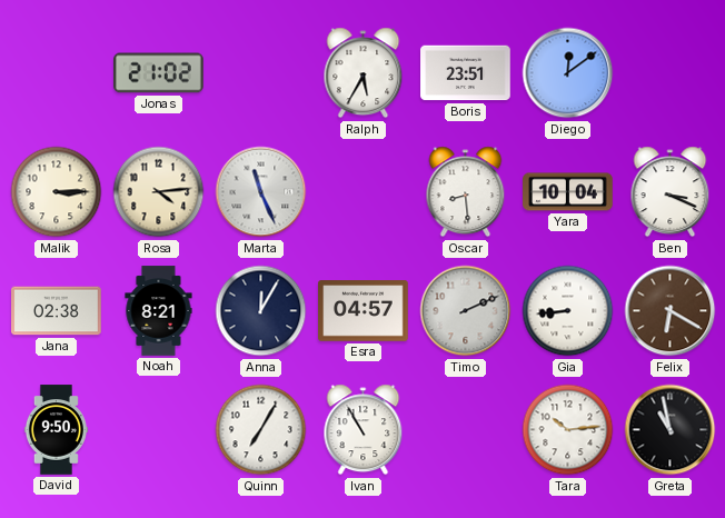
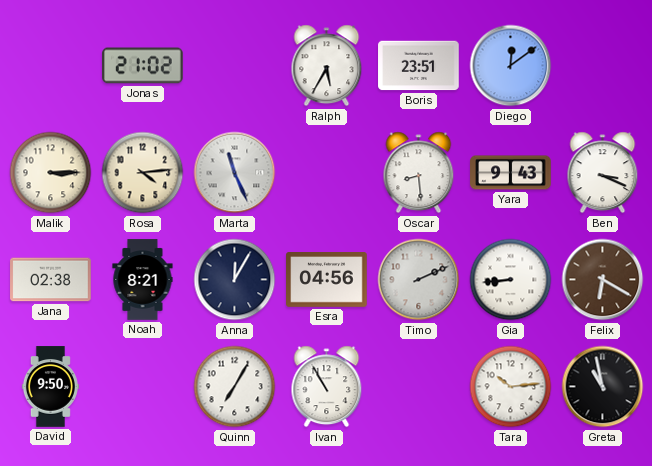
Yara: 10:04 -> 9:43
Esra: 04:57 -> 04:56
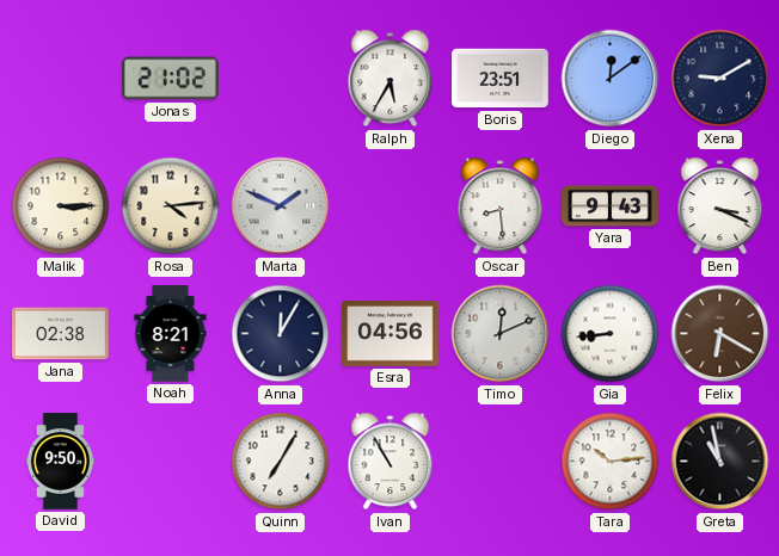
Xena: none -> 9:10
Marta: 11:26 -> 1:49
Timo: 2:11 -> 12:11
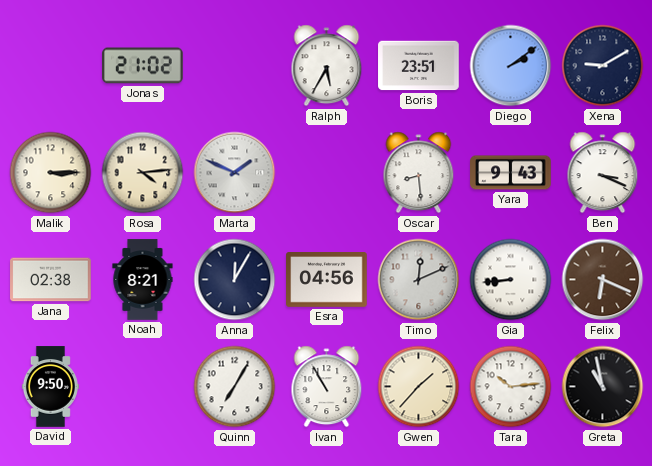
Diego: 12:09 -> 2:09
Felix: 6:20 -> 6:19
Gwen: none -> 1:37
